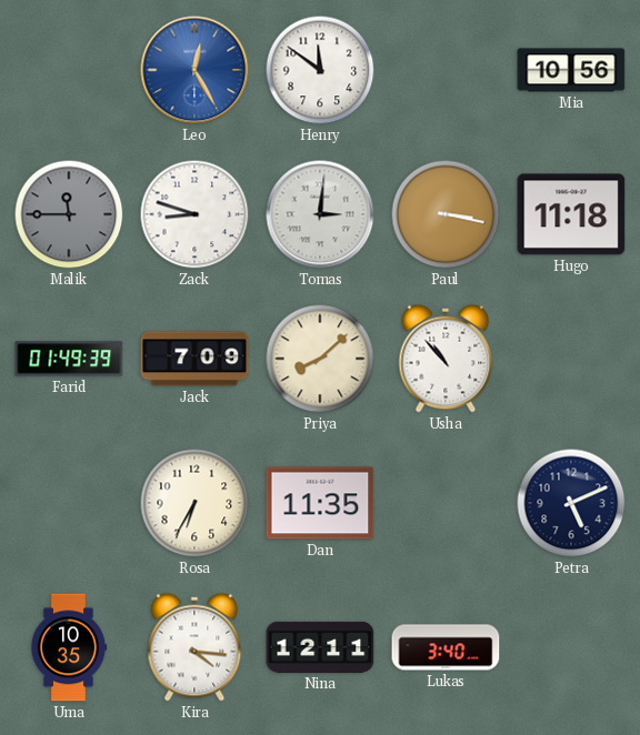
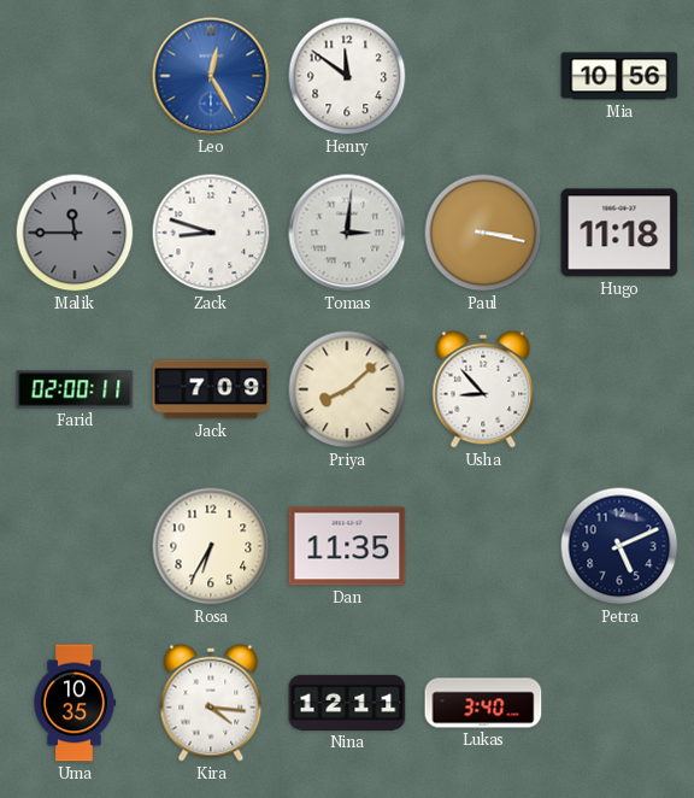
Farid: 01:49 -> 02:00
Usha: 10:53 -> 8:53
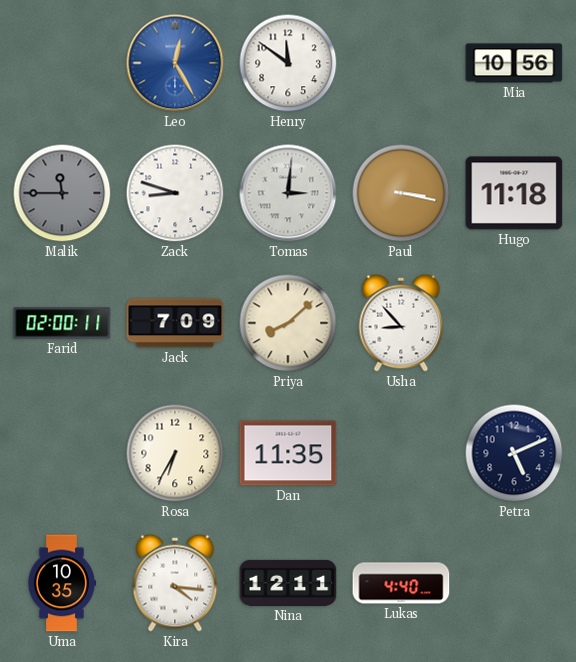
Lukas: 3:40 -> 4:40
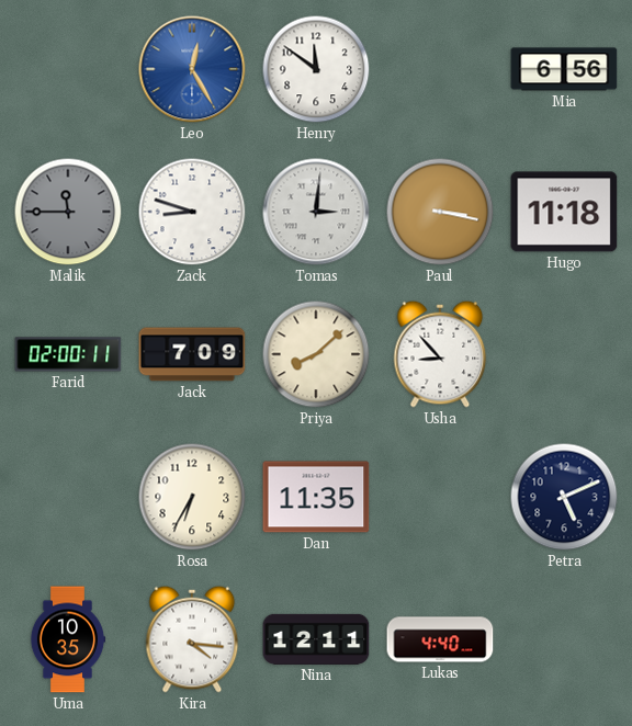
Mia: 10:56 -> 6:56
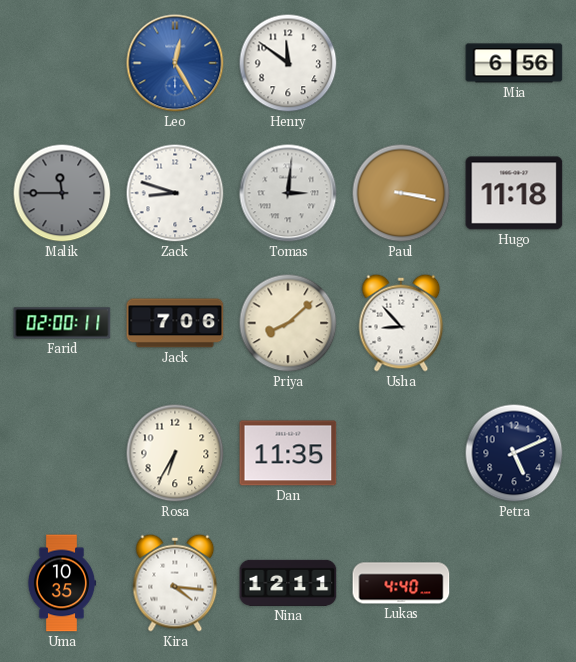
Jack: 7:09 -> 7:06
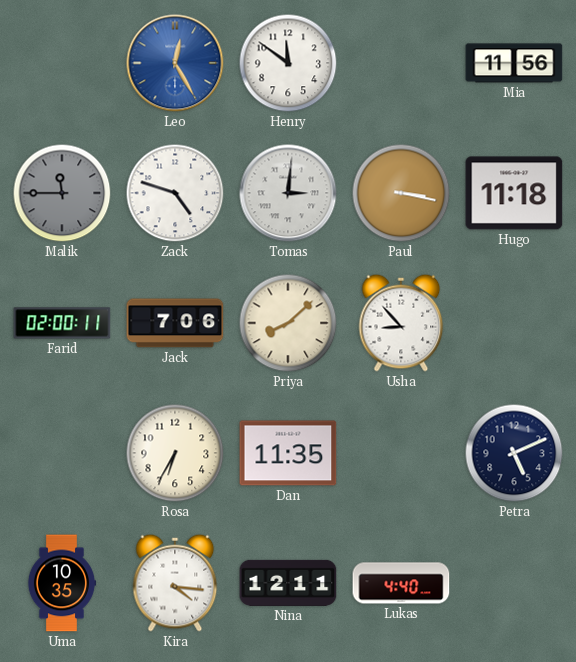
Mia: 6:56 -> 11:56
Zack: 8:48 -> 4:48
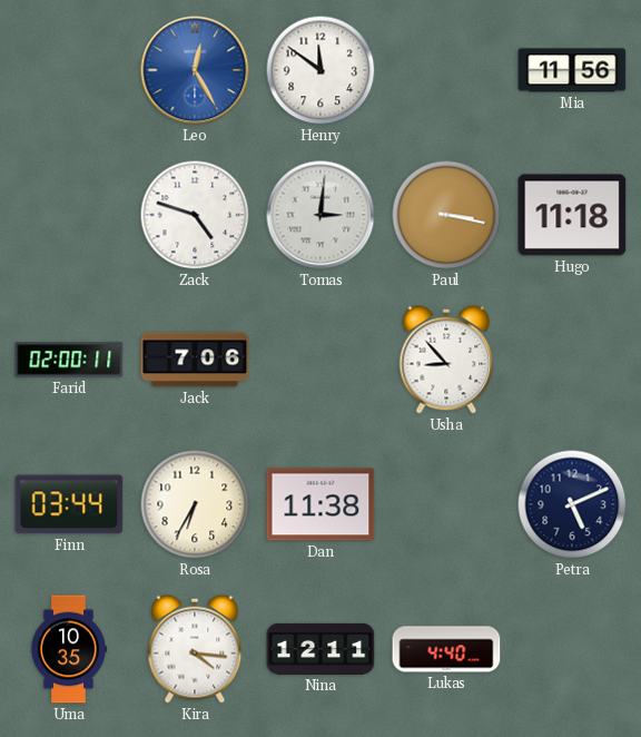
Malik: 11:45 -> none
Priya: 8:08 -> none
Finn: none -> 03:44
Dan: 11:35 -> 11:38
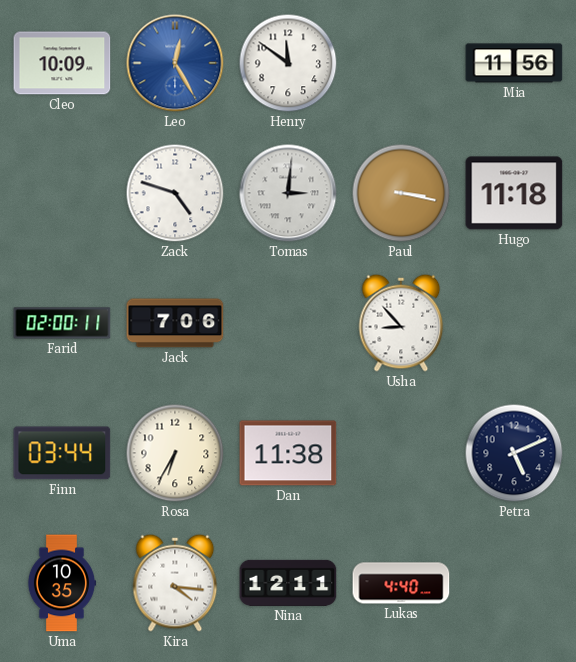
Cleo: none -> 10:09
